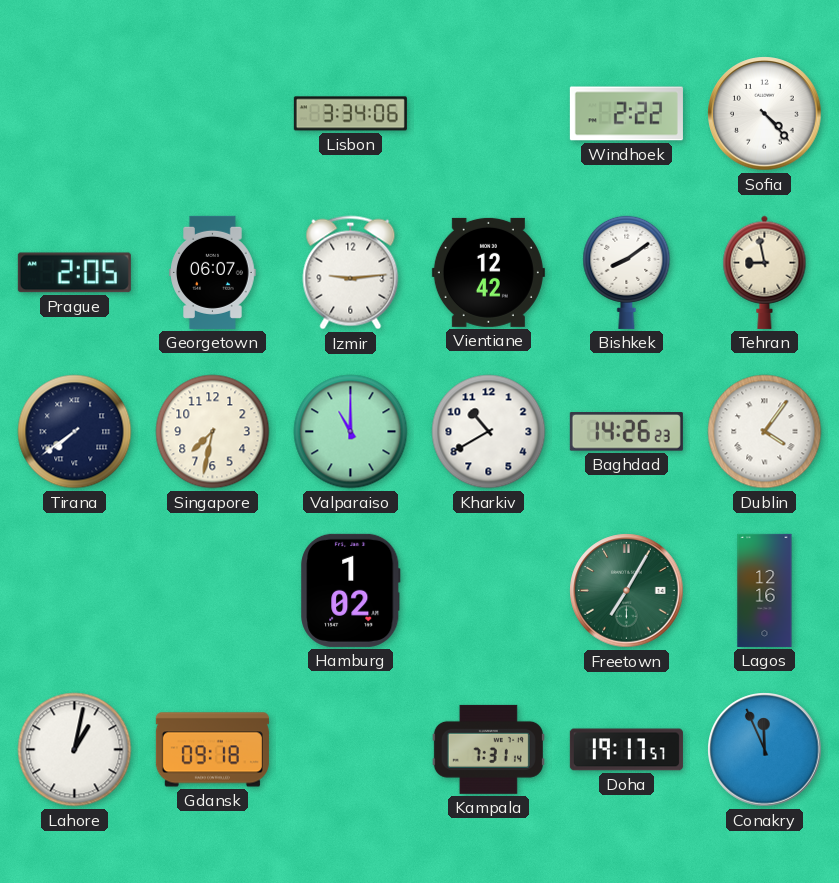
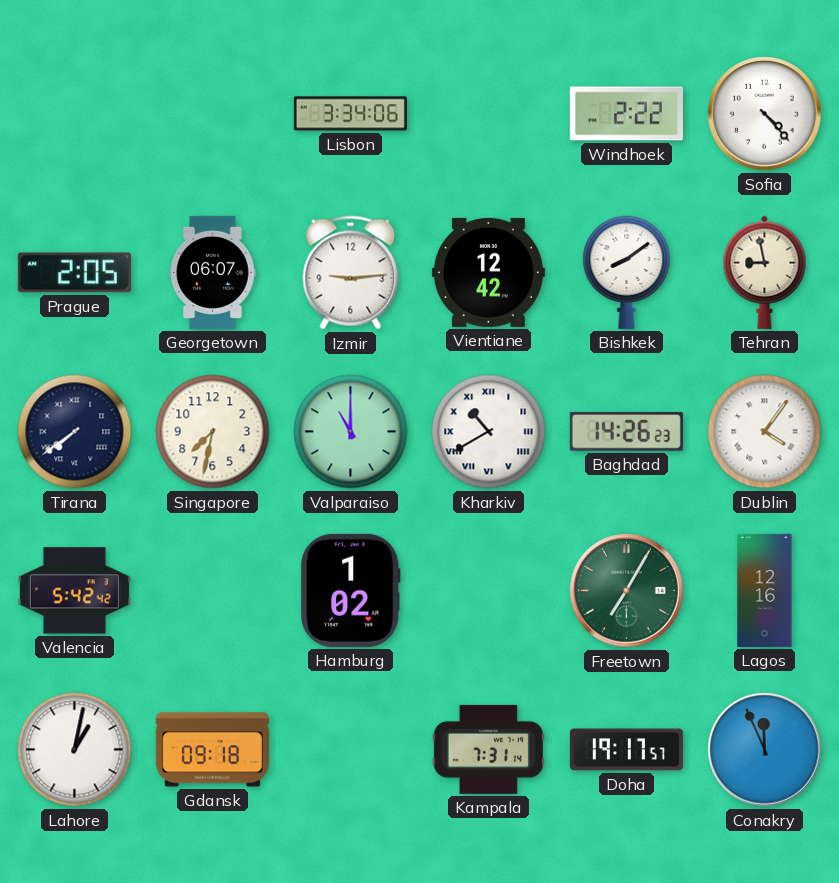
Kharkiv numerals: Arabic -> Roman
Valencia: none -> 5:42
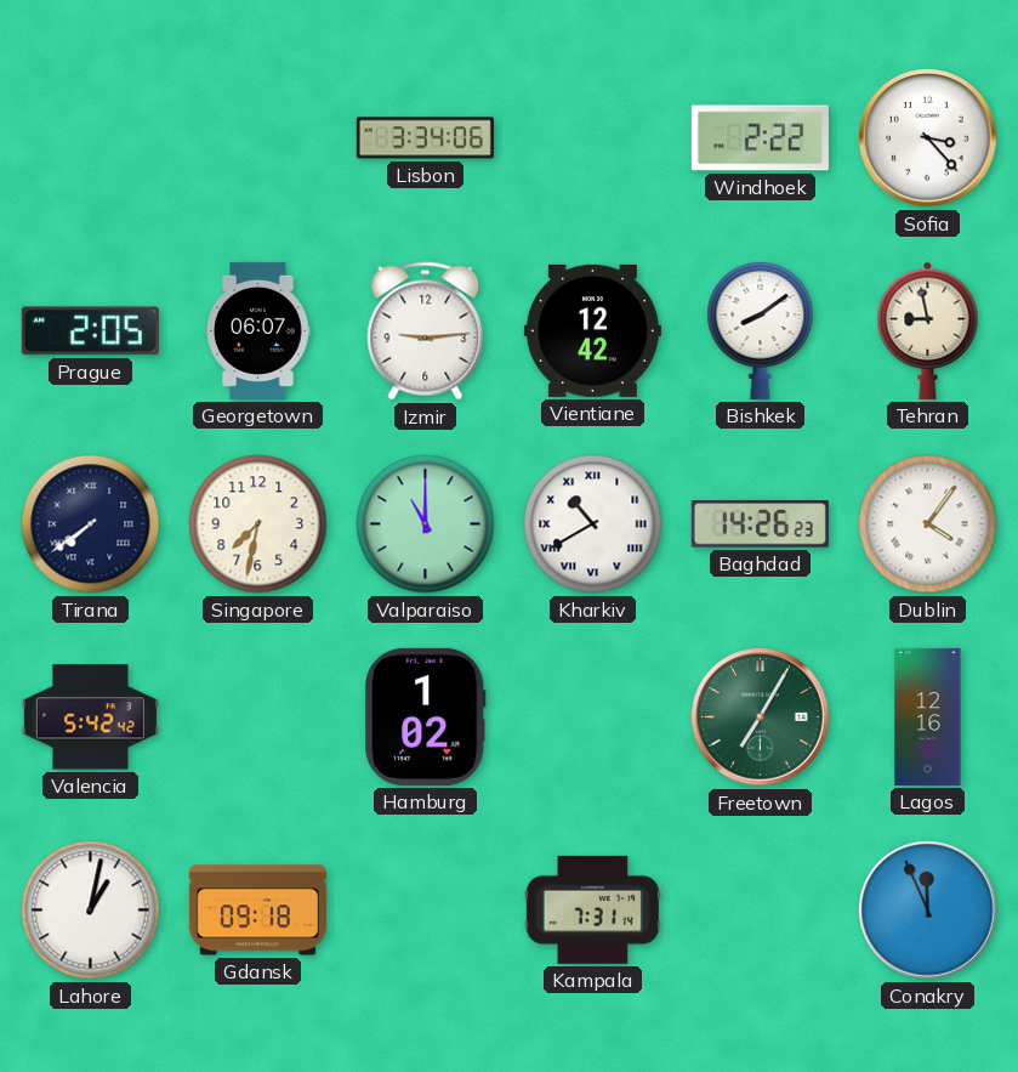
Sofia: 4:23 -> 3:23
Doha: 19:17 -> none
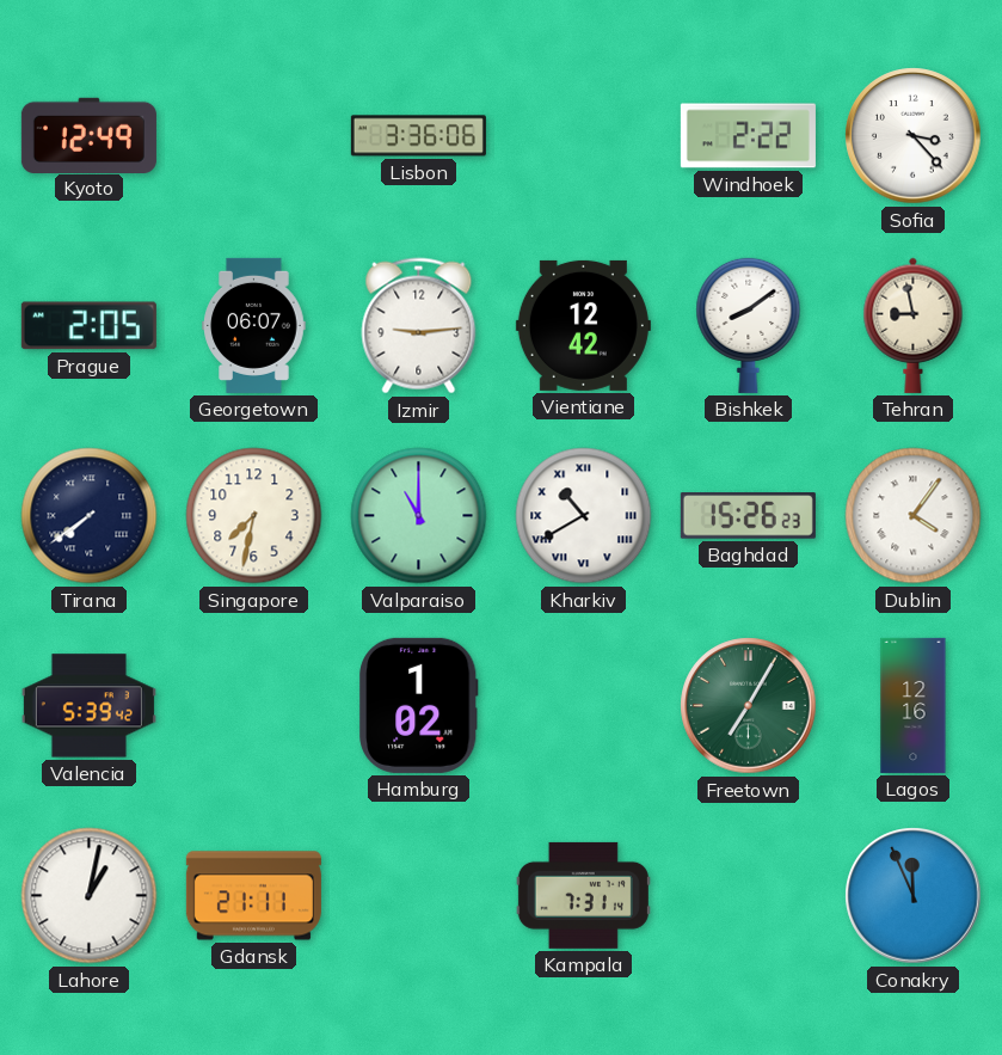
Kyoto: none -> 12:49
Lisbon: 3:34 -> 3:36
Baghdad: 14:26 -> 15:26
Valencia: 5:42 -> 5:39
Gdansk: 09:18 -> 21:11
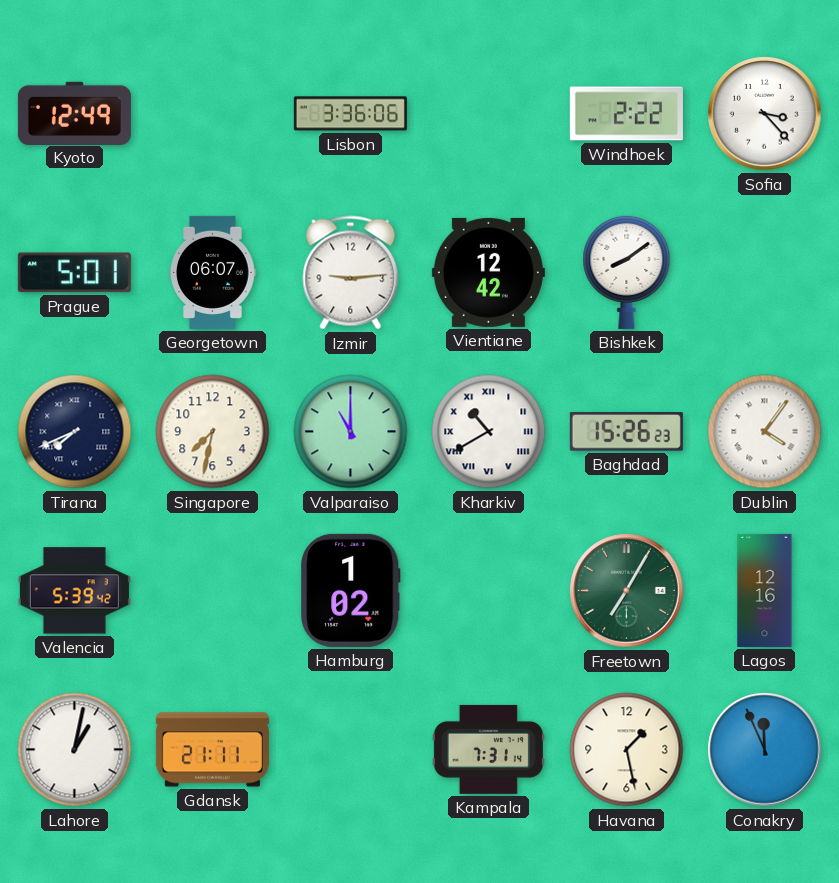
Prague: 2:05 -> 5:01
Tehran: 8:58 -> none
Tirana: 7:39 -> 7:41
Havana: none -> 1:28
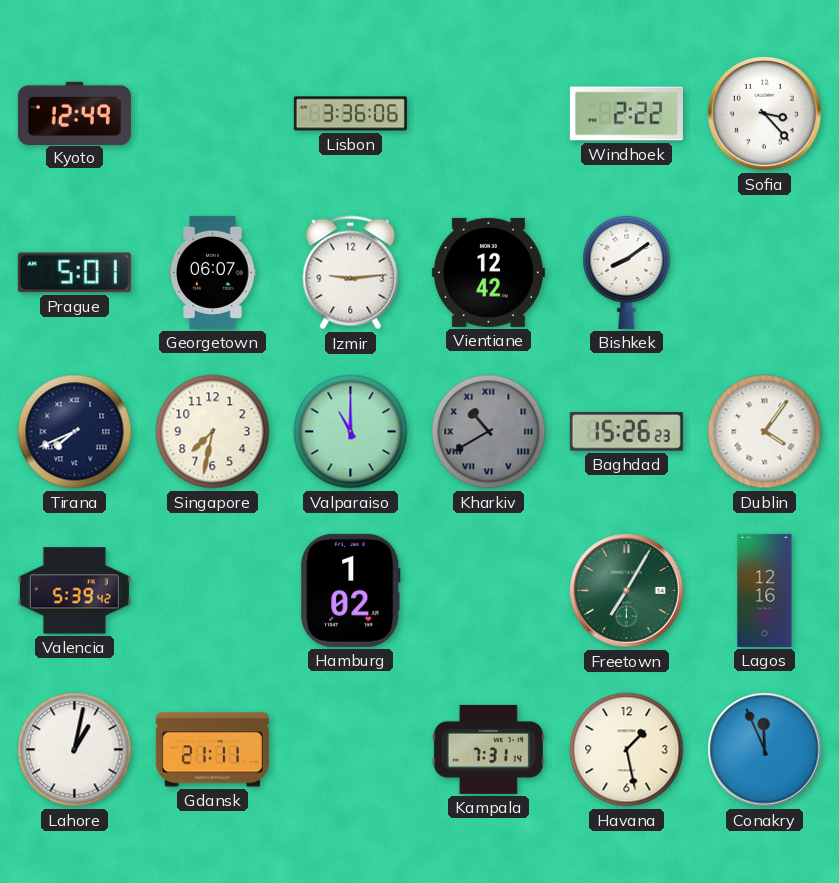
Kharkiv dial: white -> grey
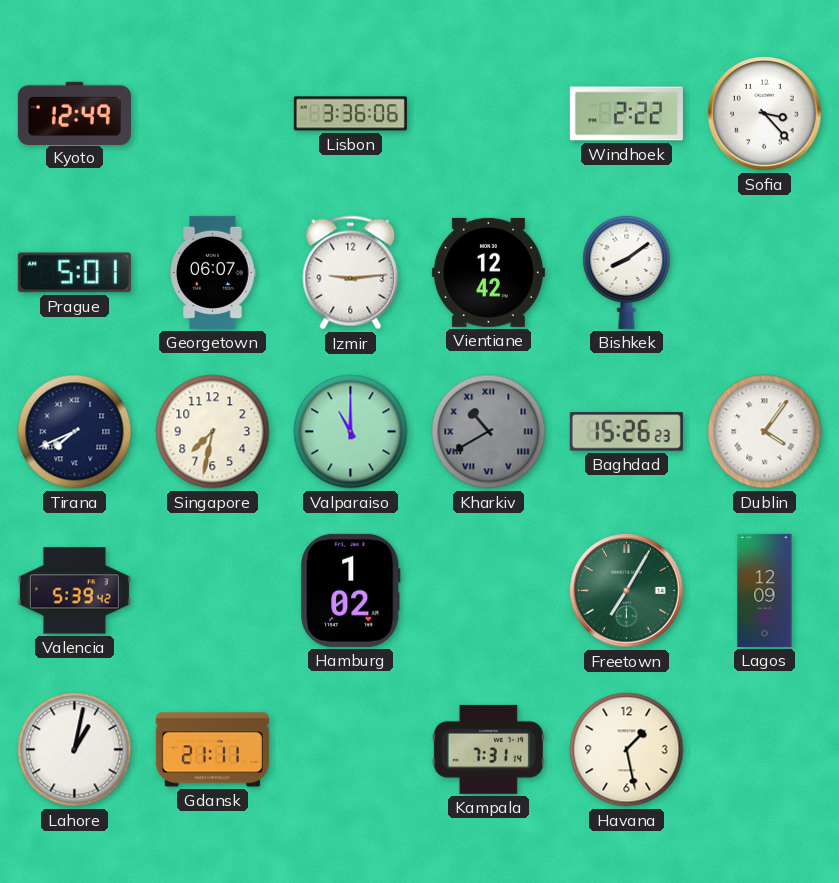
Lagos: 12:16 -> 12:09
Conakry: 11:56 -> none
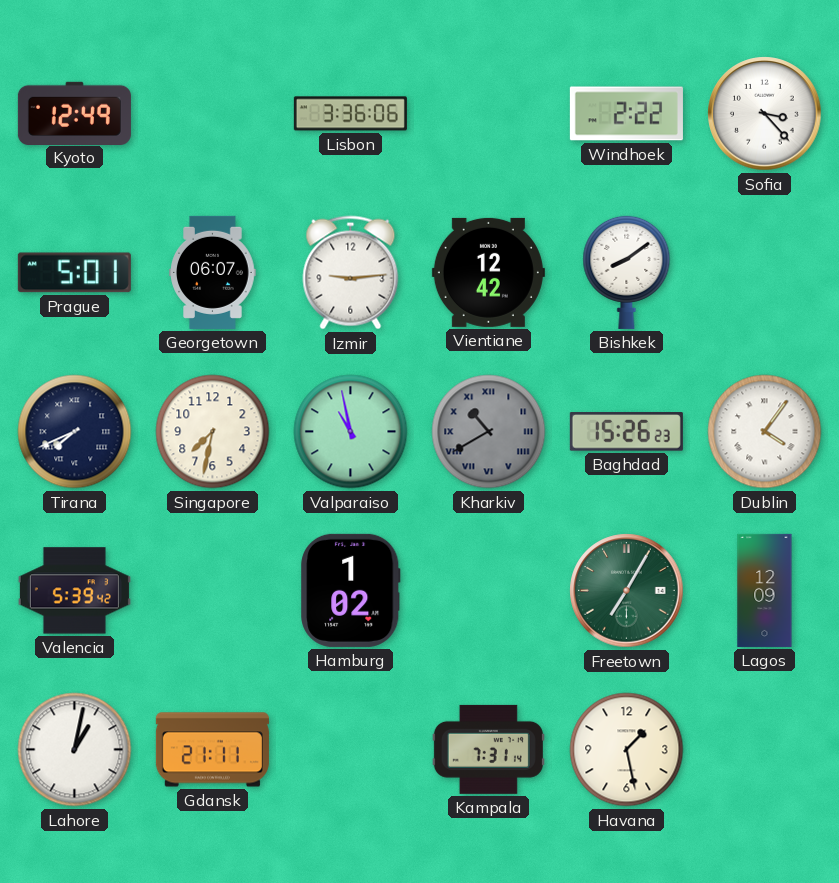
Valparaiso: 11:00 -> 10:58
